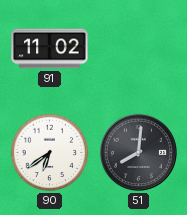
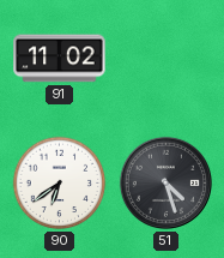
51: 8:01 -> 4:27
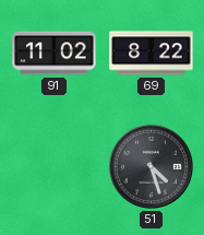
69: none -> 8:22
90: 6:39 -> none
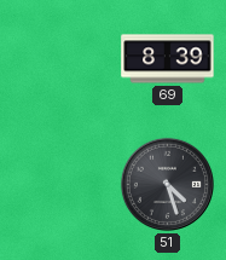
91: 11:02 -> none
69: 8:22 -> 8:39
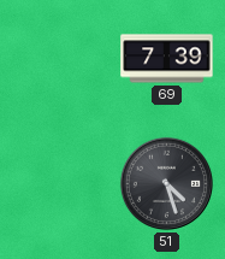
69: 8:39 -> 7:39
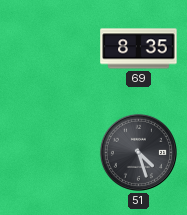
69: 7:39 -> 8:35
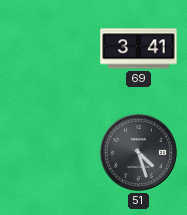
69: 8:35 -> 3:41
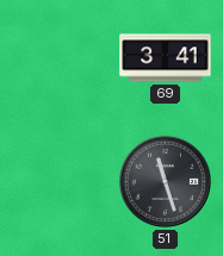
51: 4:27 -> 11:27
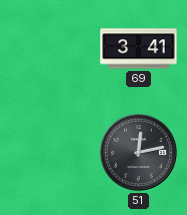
51: 11:27 -> 12:13
